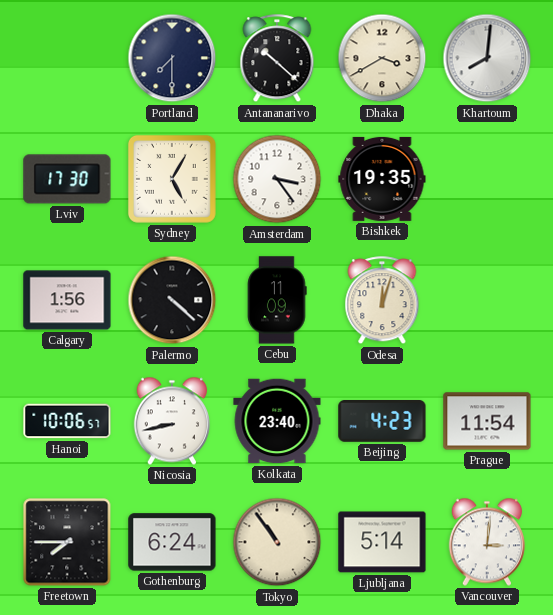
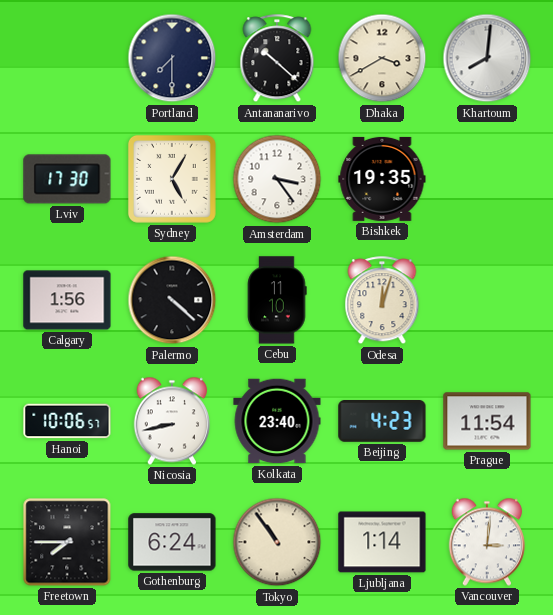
Cebu: 11:09 -> 11:10
Ljubljana: 5:14 -> 1:14
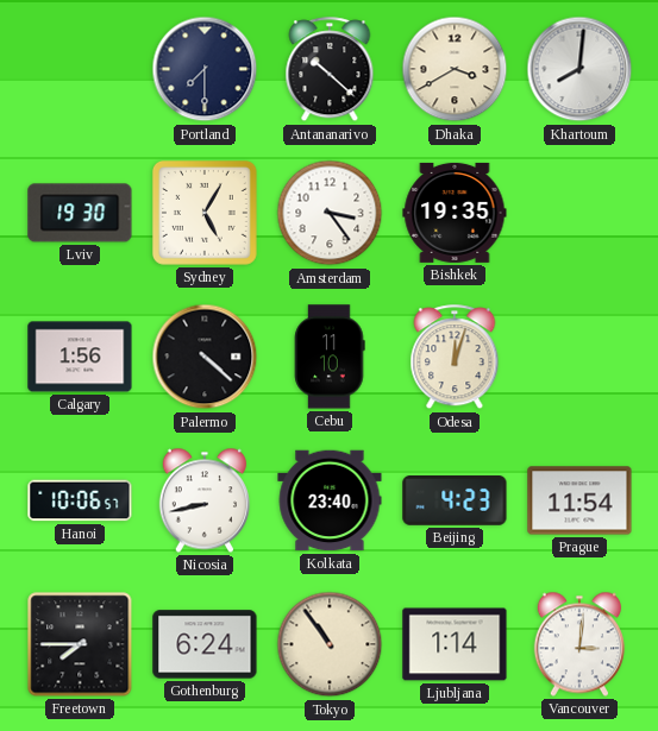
Lviv: 17:30 -> 19:30
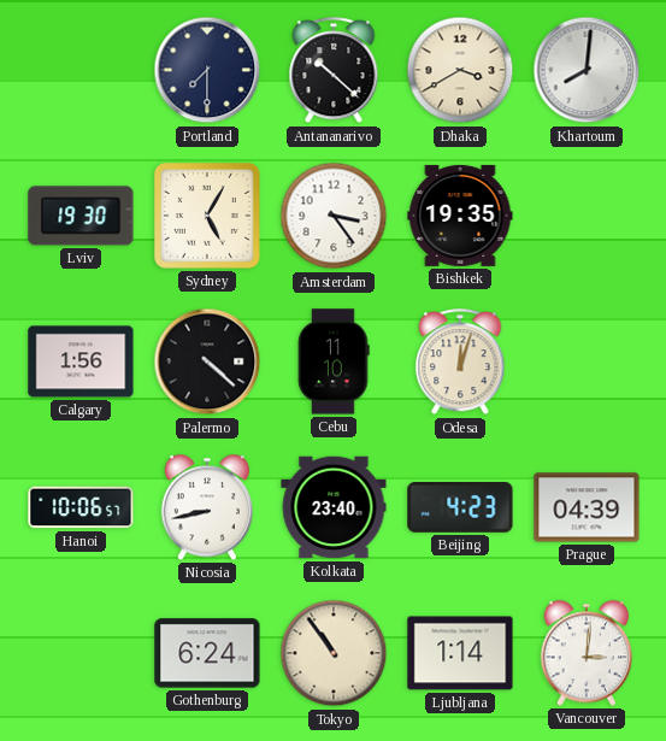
Prague: 11:54 -> 04:39
Freetown: 7:45 -> none
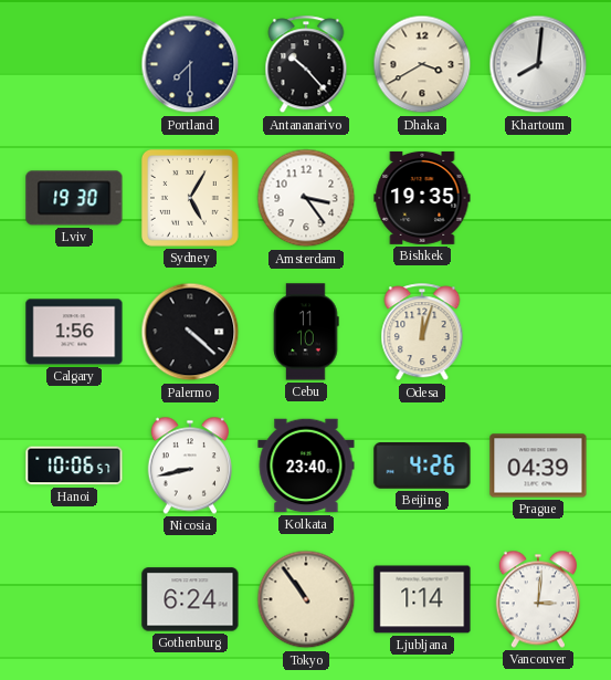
Antananarivo: 10:22 -> 10:23
Beijing: 4:23 -> 4:26
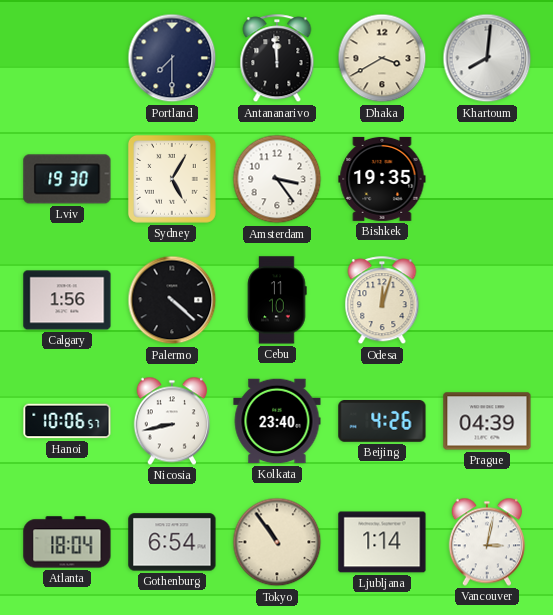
Antananarivo: 10:23 -> 11:59
Atlanta: none -> 18:04
Gothenburg: 6:24 -> 6:54
Vancouver: 3:01 -> 3:02
